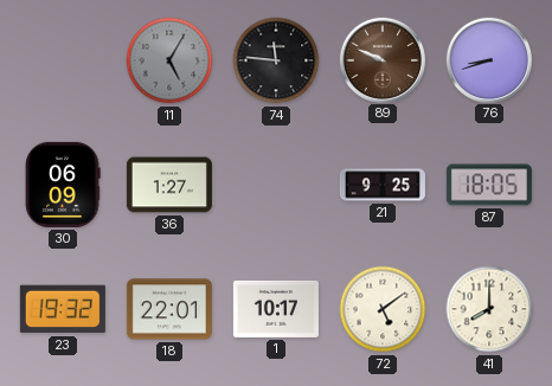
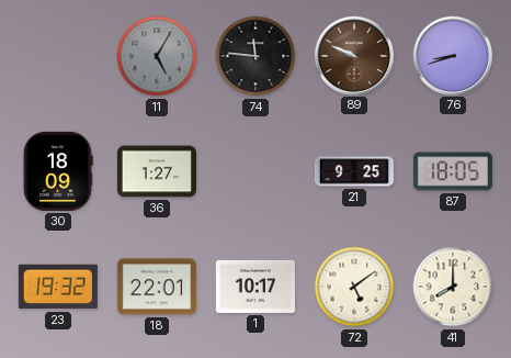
30: 06:09 -> 18:09
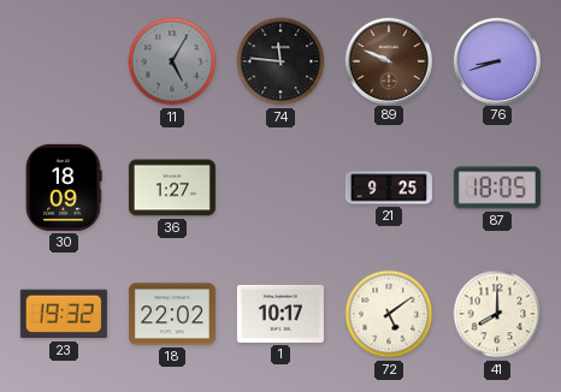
18: 22:01 -> 22:02
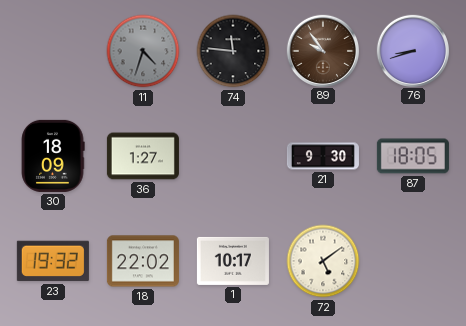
11: 5:05 -> 4:33
89: 9:49 -> 9:54
21: 9:25 -> 9:30
41: 8:00 -> none
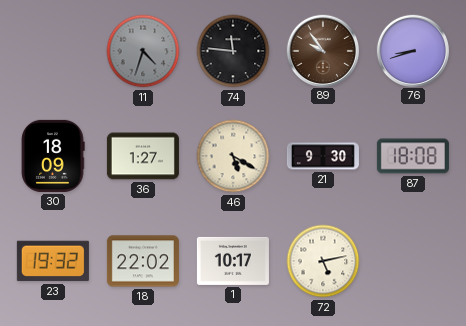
46: none -> 5:20
87: 18:05 -> 18:08
72: 5:09 -> 5:13
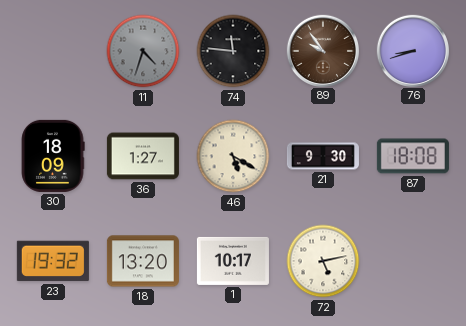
18: 22:02 -> 13:20
